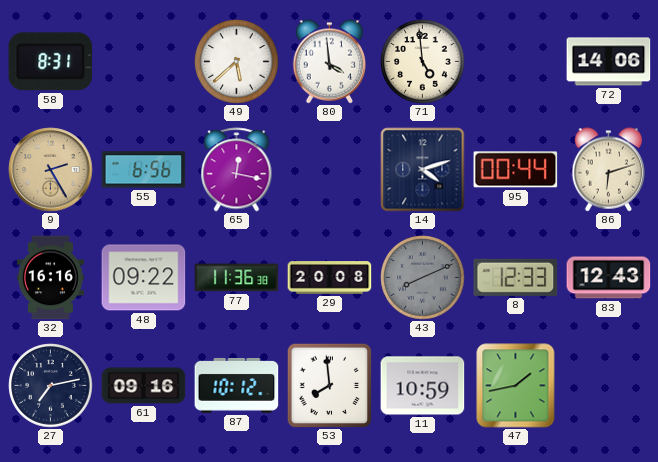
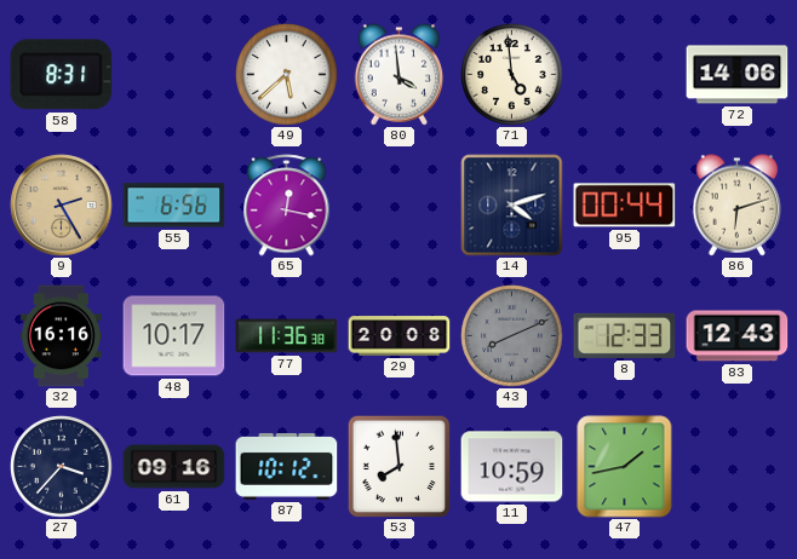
48: 09:22 -> 10:17
27: 7:13 -> 3:37
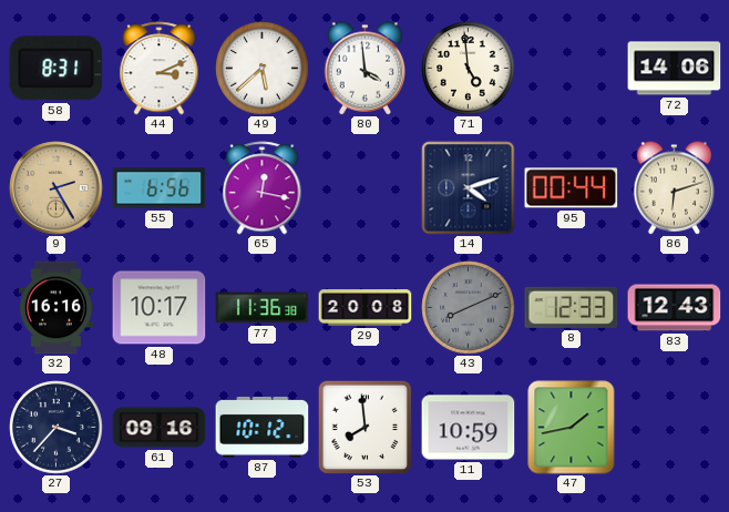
44: none -> 3:11
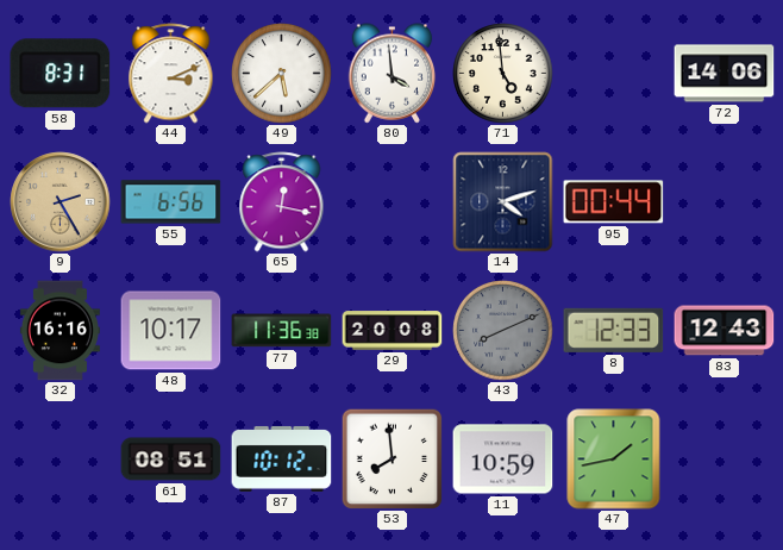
86: 6:12 -> none
27: 3:37 -> none
61: 09:16 -> 08:51
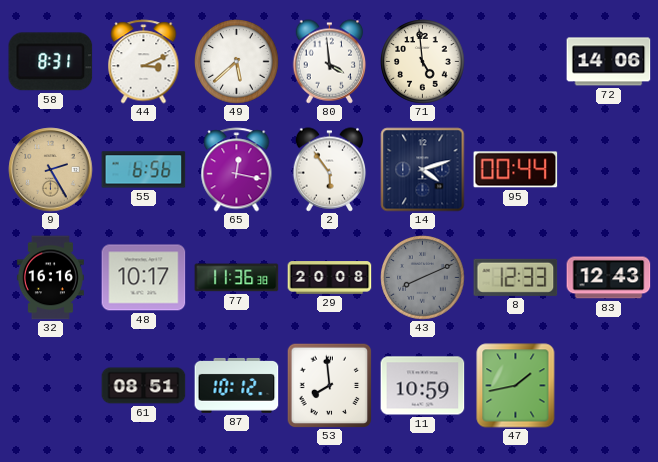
2: none -> 5:54
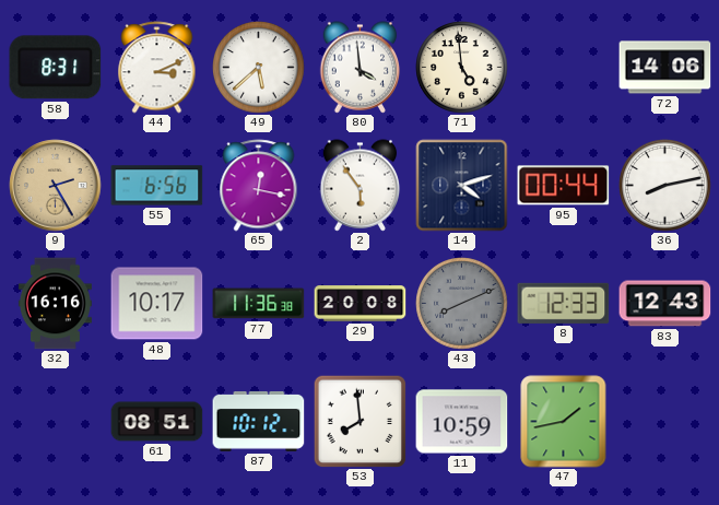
36: none -> 8:13
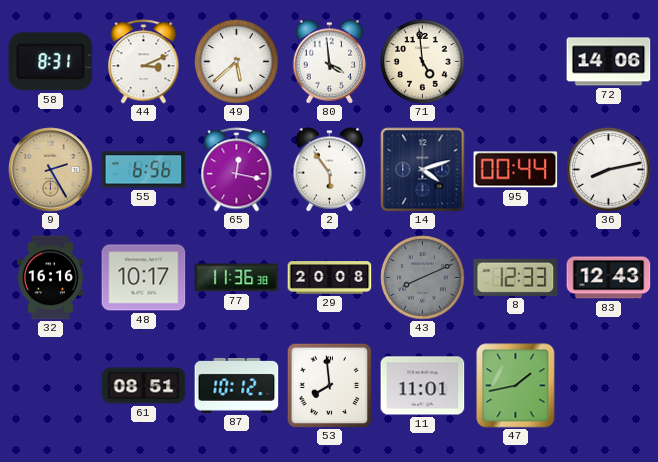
11: 10:59 -> 11:01
